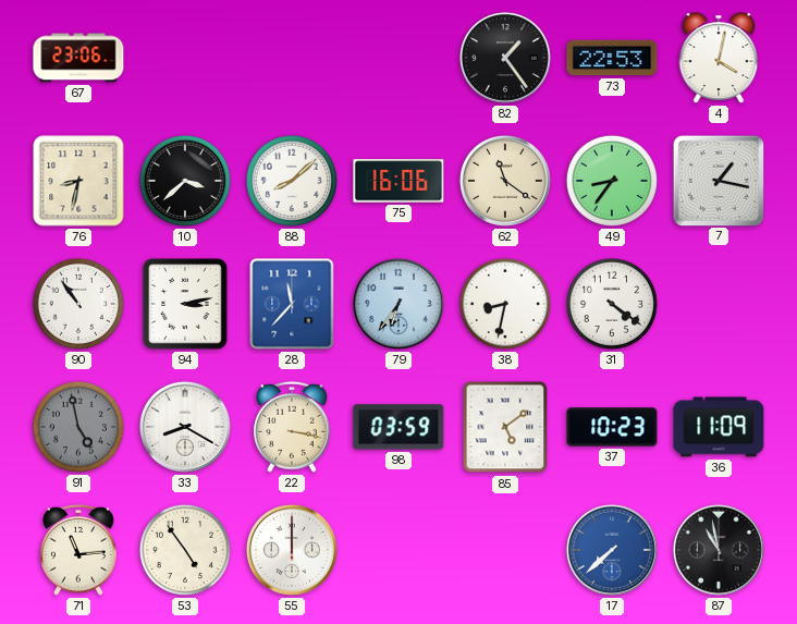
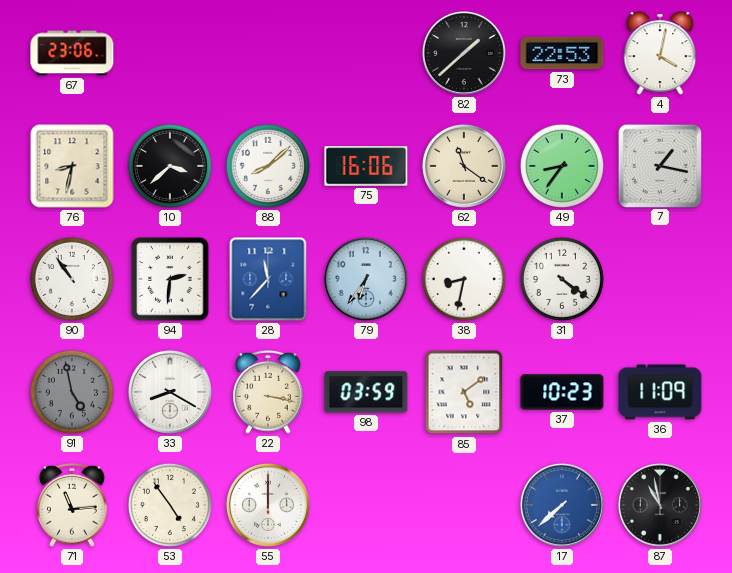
82: 1:24 -> 1:38
94: 3:13 -> 2:31
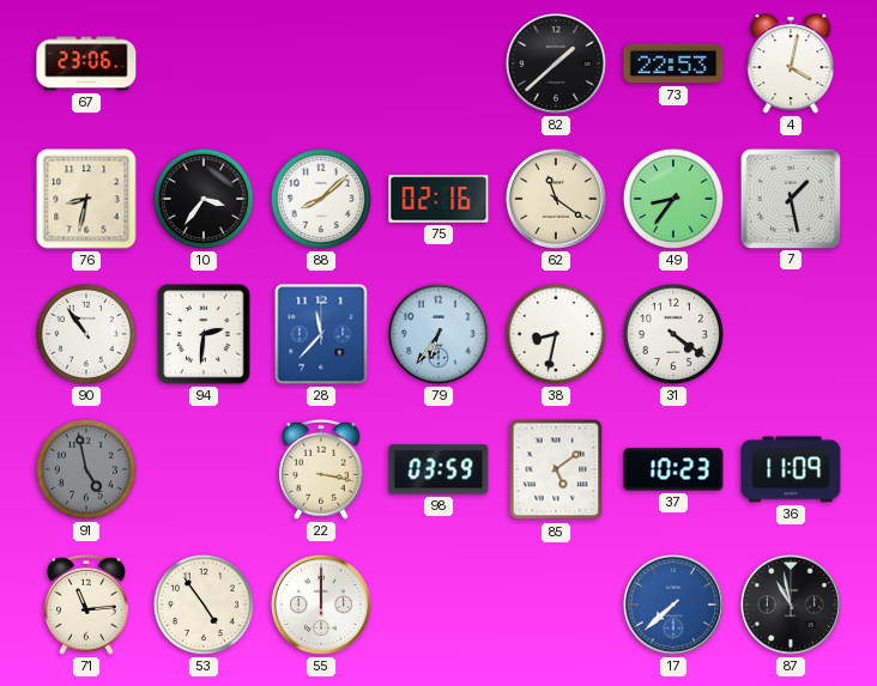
10: 3:38 -> 3:36
75: 16:06 -> 02:16
7: 1:17 -> 1:28
33: 8:20 -> none
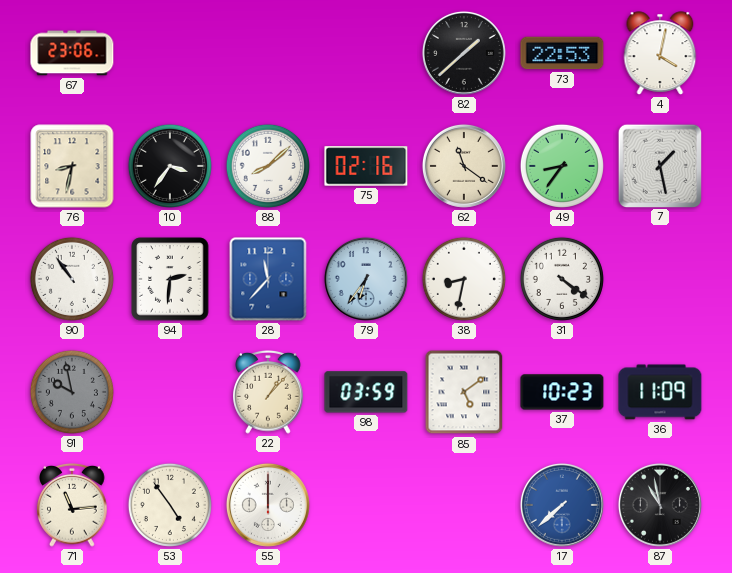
91: 4:58 -> 9:58
22: 3:17 -> 1:07
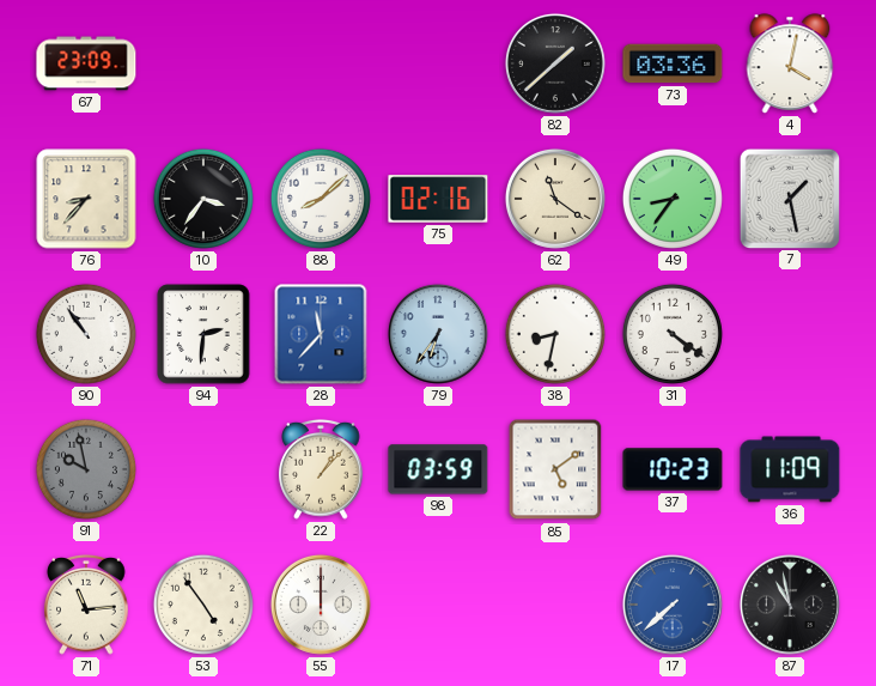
67: 23:06 -> 23:09
73: 22:53 -> 03:36
76: 8:32 -> 8:37
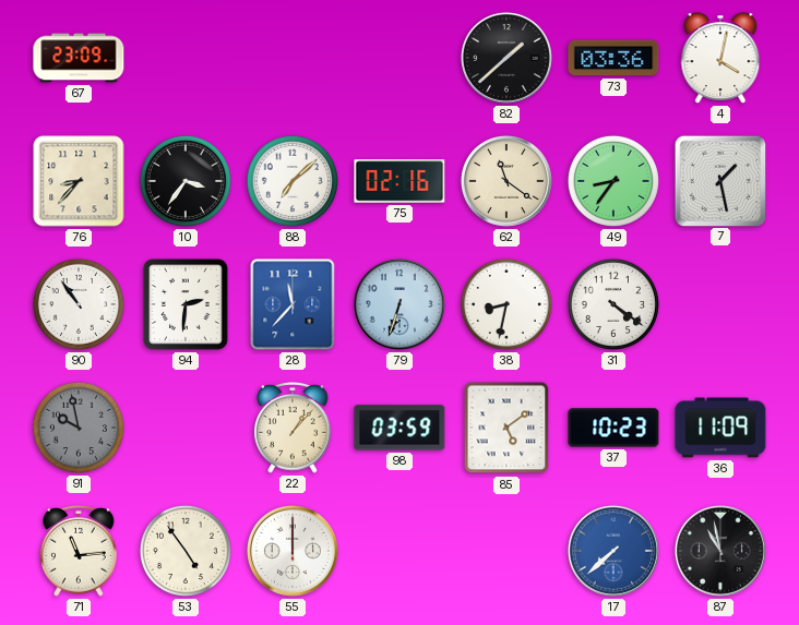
88: 8:08 -> 7:08
79: 6:36 -> 6:33
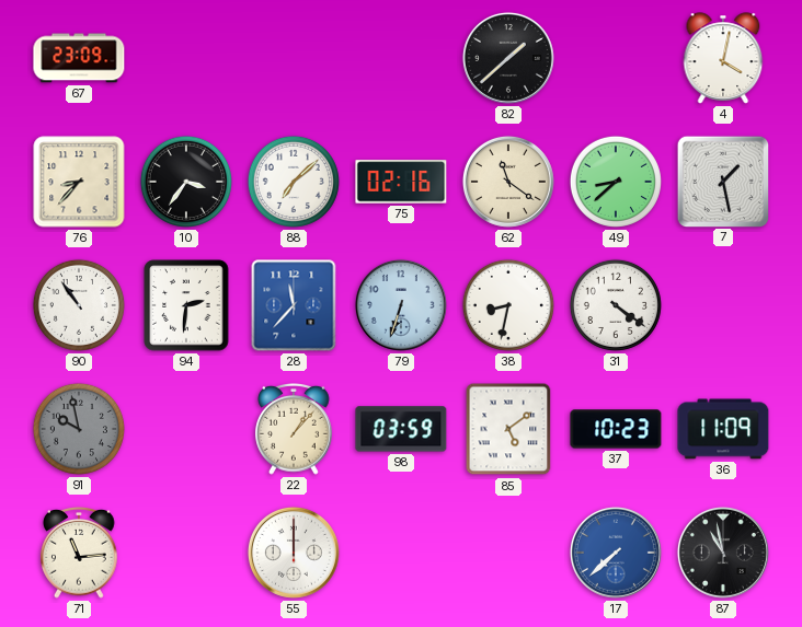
73: 03:36 -> none
49: 8:36 -> 8:38
53: 4:54 -> none
